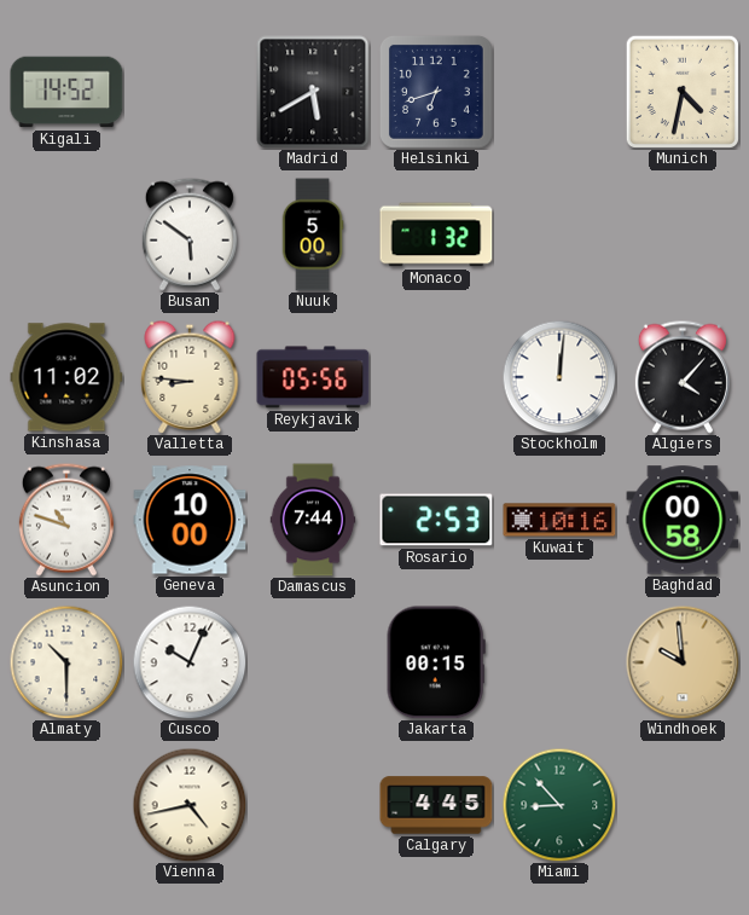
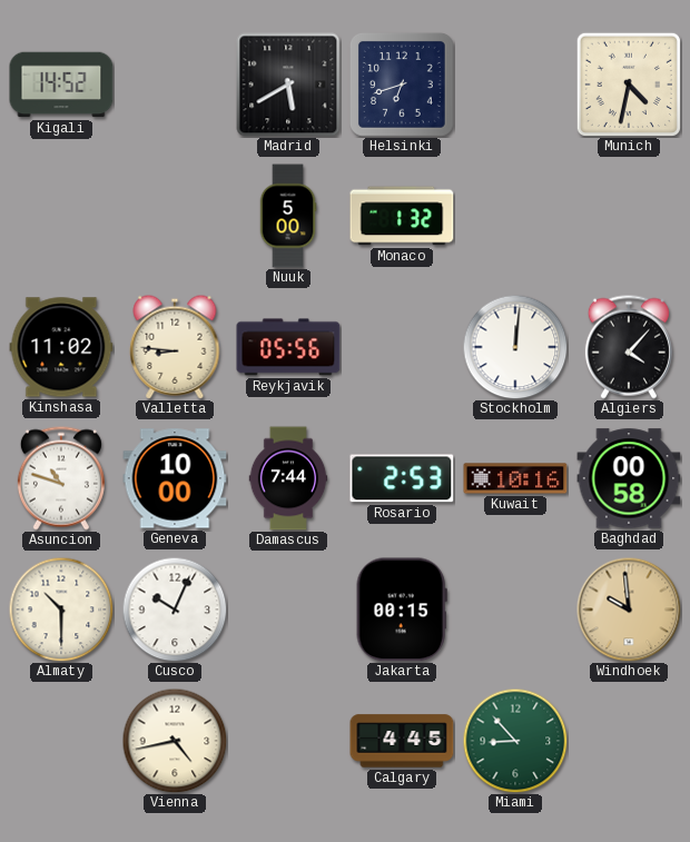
Busan: 5:51 -> none
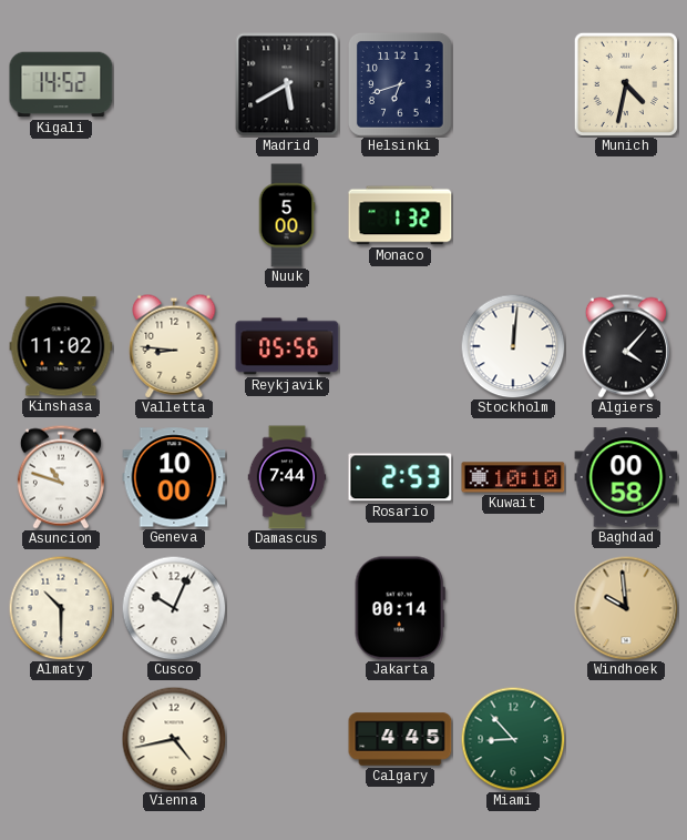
Kuwait: 10:16 -> 10:10
Jakarta: 00:15 -> 00:14
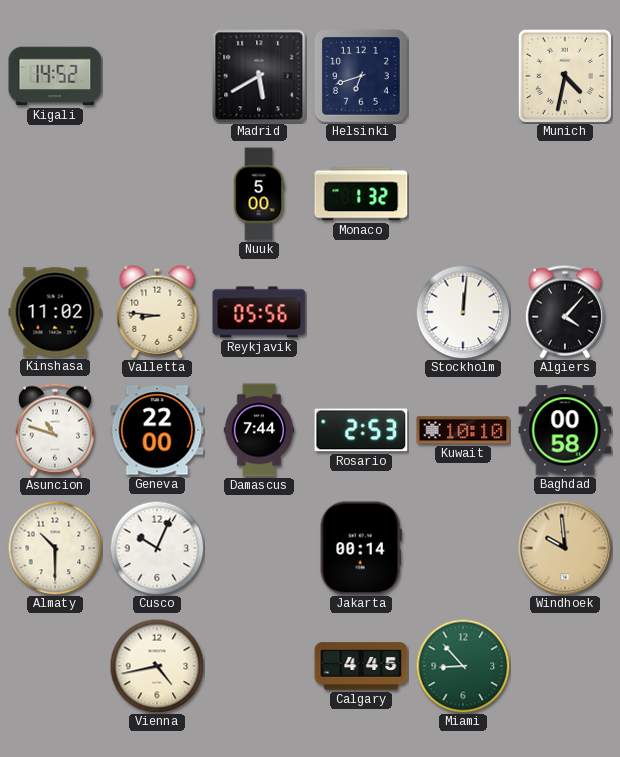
Geneva: 10:00 -> 22:00
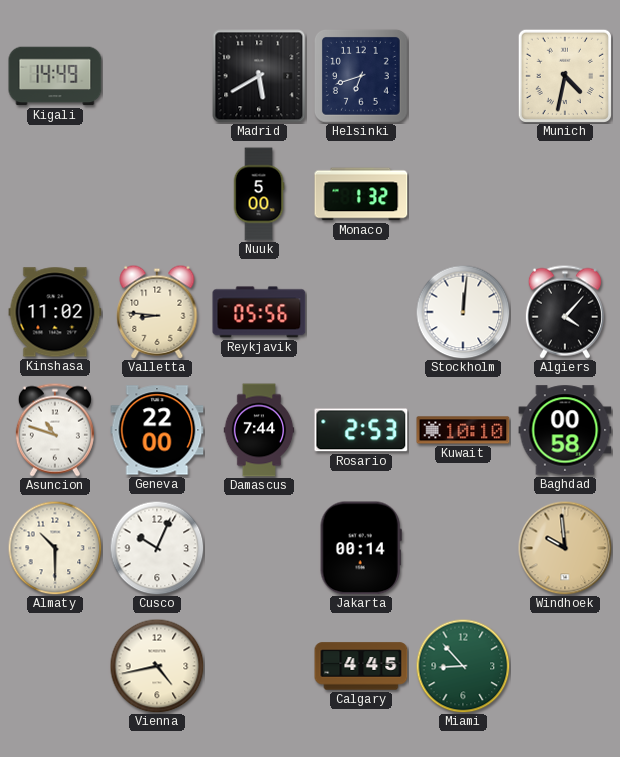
Kigali: 14:52 -> 14:49
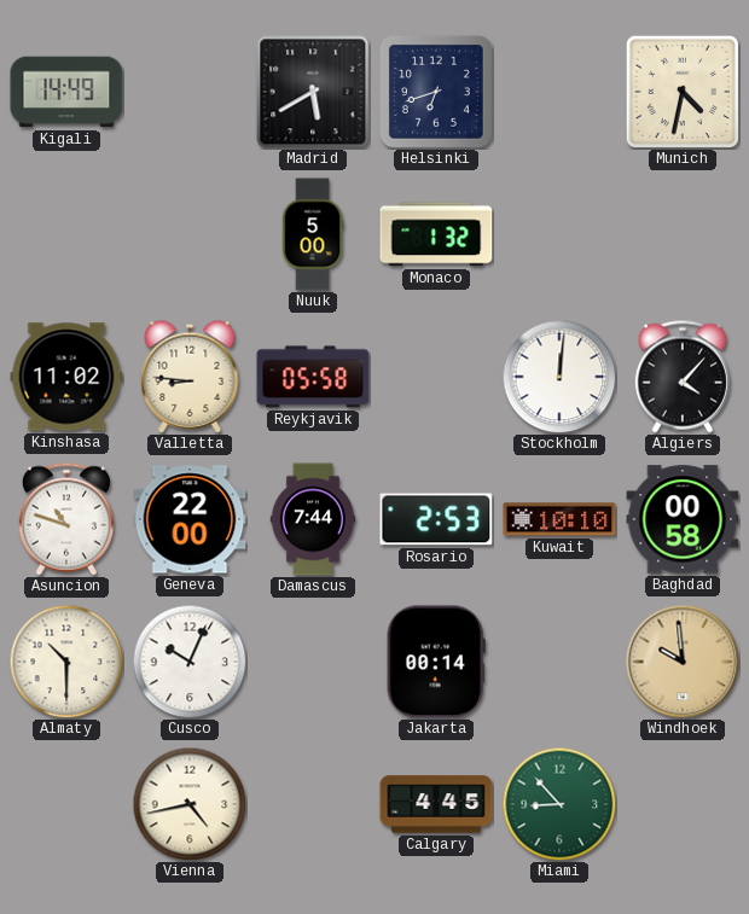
Reykjavik: 05:56 -> 05:58
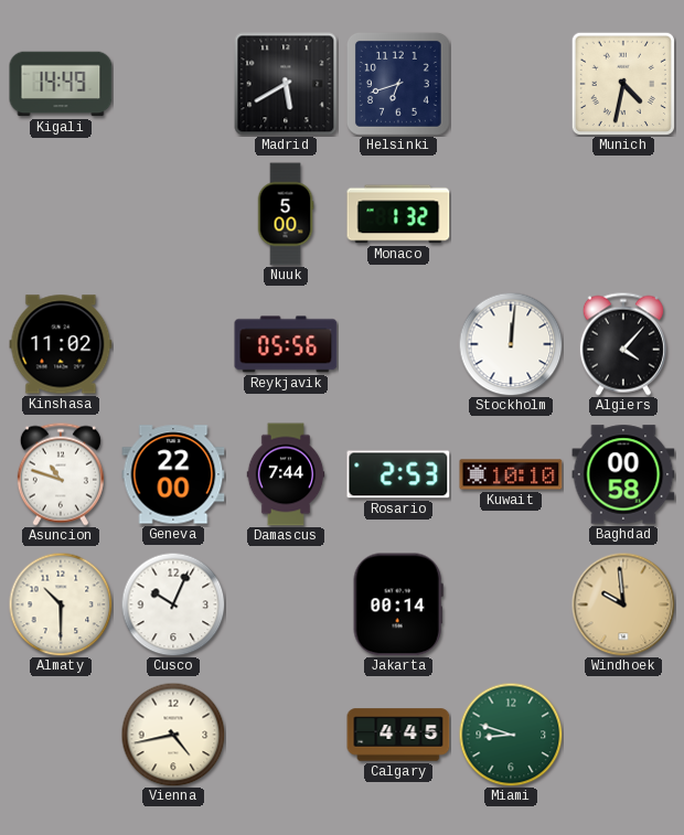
Valletta: 8:46 -> none
Reykjavik: 05:58 -> 05:56
Miami: 8:53 -> 8:48
